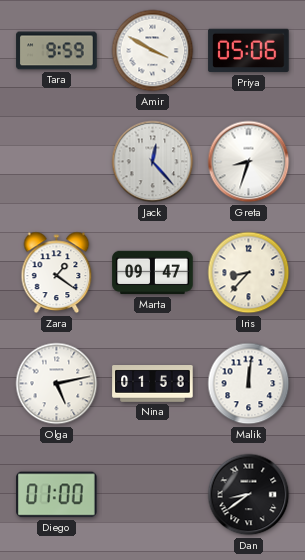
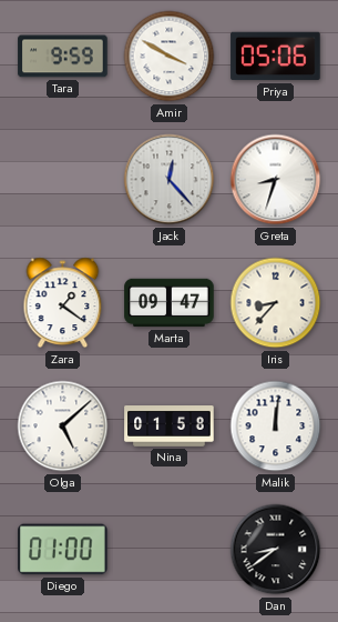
Olga: 5:13 -> 5:08
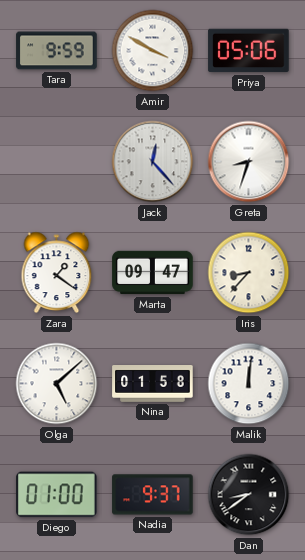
Nadia: none -> 9:37
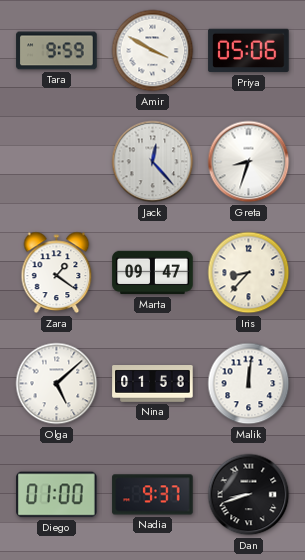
Dan: 8:39 -> 8:42
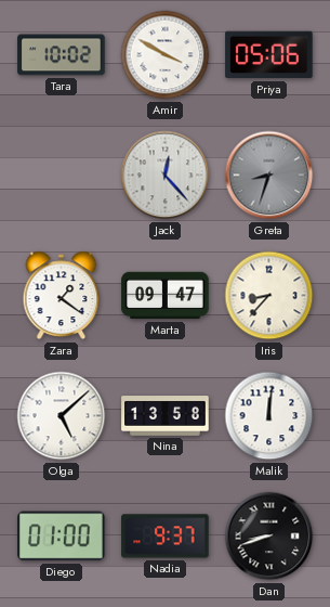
Tara: 9:59 -> 10:02
Greta dial: white -> grey
Nina: 01:58 -> 13:58
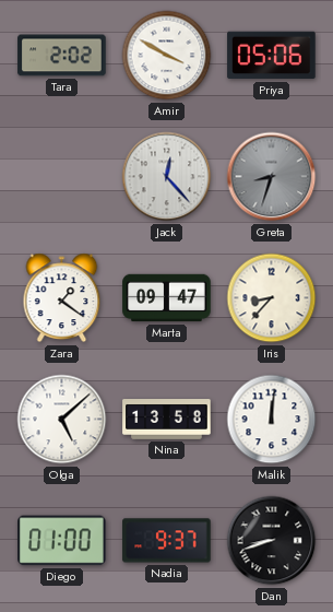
Tara: 10:02 -> 2:02
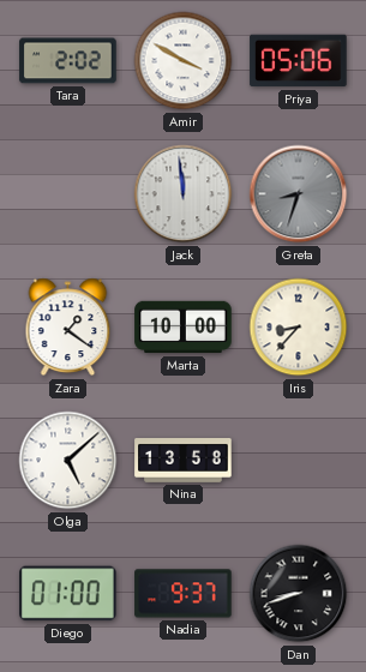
Jack: 12:23 -> 11:59
Marta: 09:47 -> 10:00
Malik: 12:01 -> none
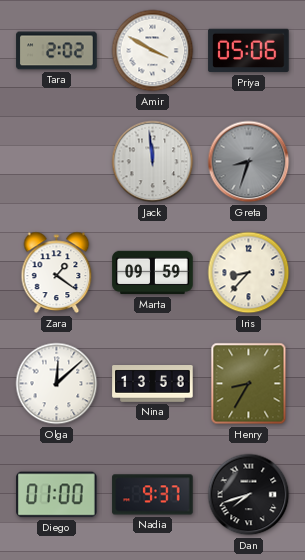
Marta: 10:00 -> 09:59
Olga: 5:08 -> 12:08
Henry: none -> 8:35
Dan: 8:42 -> 7:42
